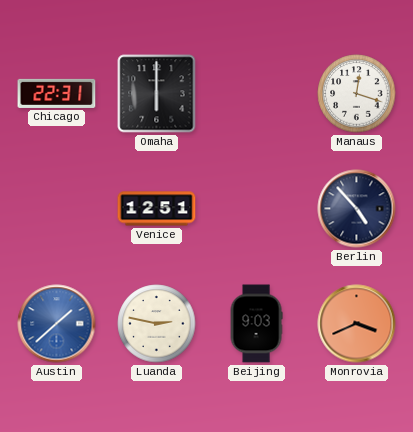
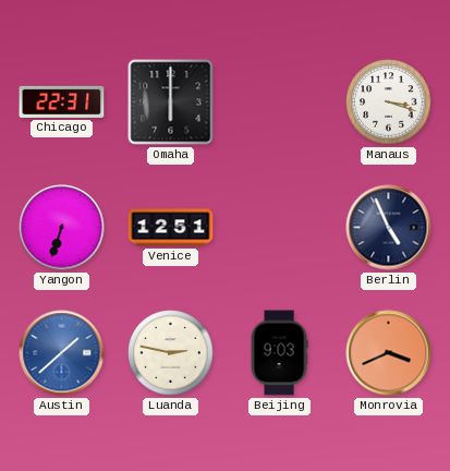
Manaus: 12:18 -> 3:18
Yangon: none -> 6:33
Berlin: 4:53 -> 4:56
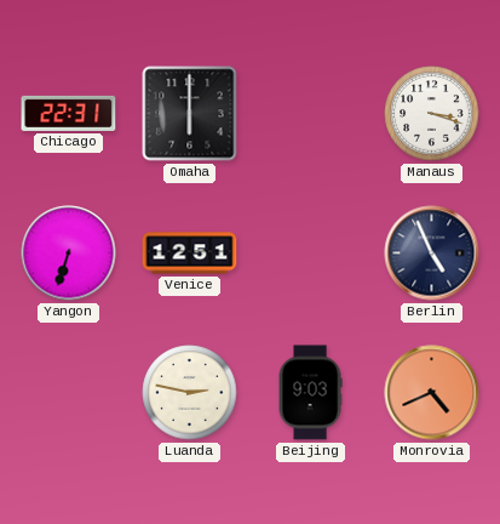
Austin: 1:38 -> none
Monrovia: 3:41 -> 4:41
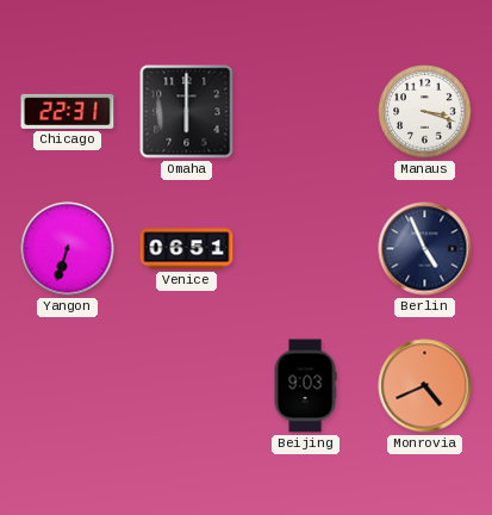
Venice: 12:51 -> 06:51
Luanda: 2:47 -> none
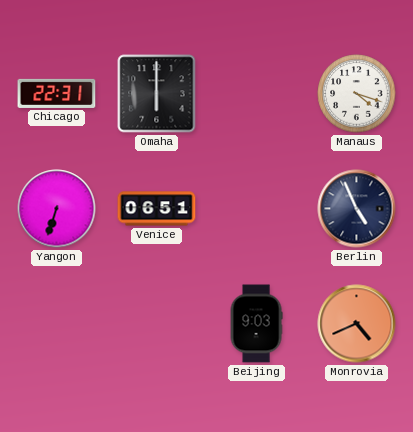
Manaus: 3:18 -> 4:18
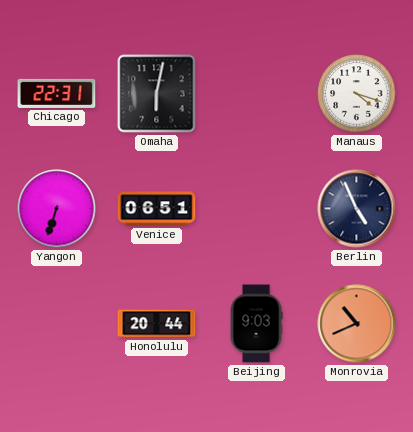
Omaha: 6:00 -> 6:02
Honolulu: none -> 20:44
Monrovia: 4:41 -> 10:41
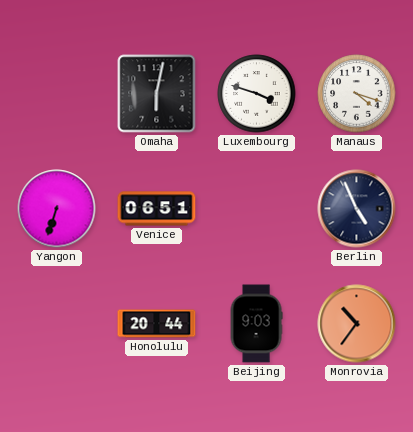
Chicago: 22:31 -> none
Luxembourg: none -> 3:48
Monrovia: 10:41 -> 10:36
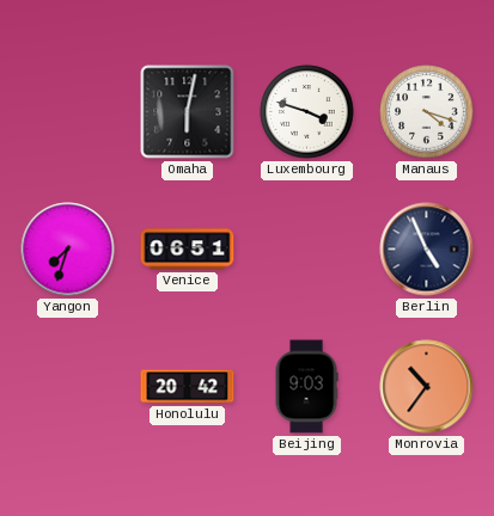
Yangon: 6:33 -> 7:33
Honolulu: 20:44 -> 20:42
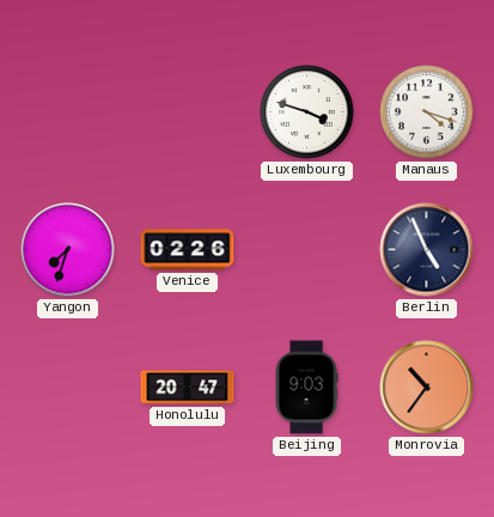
Omaha: 6:02 -> none
Venice: 06:51 -> 02:26
Honolulu: 20:42 -> 20:47
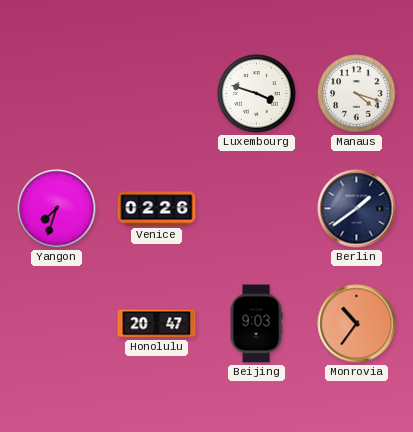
Berlin: 4:56 -> 1:39
